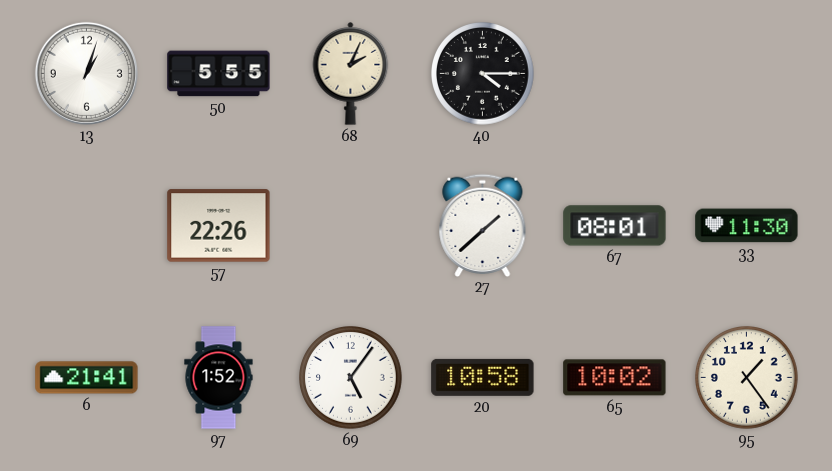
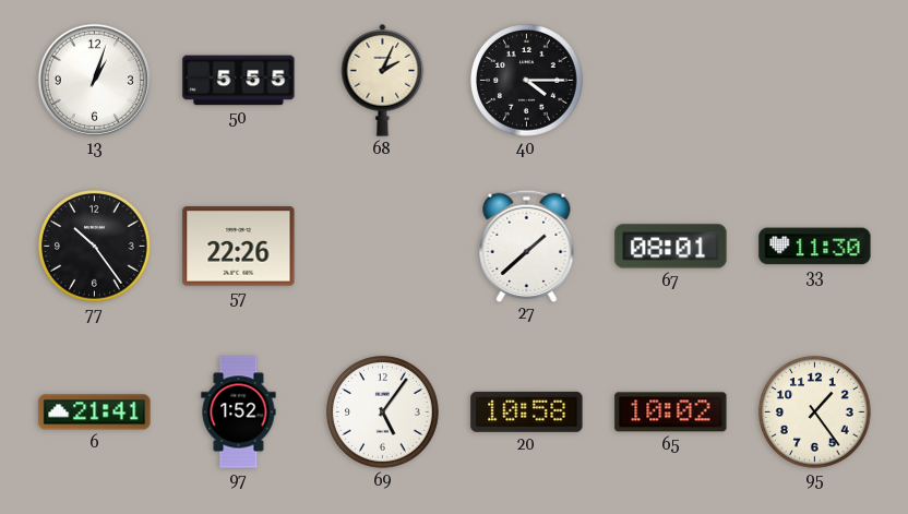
77: none -> 10:24
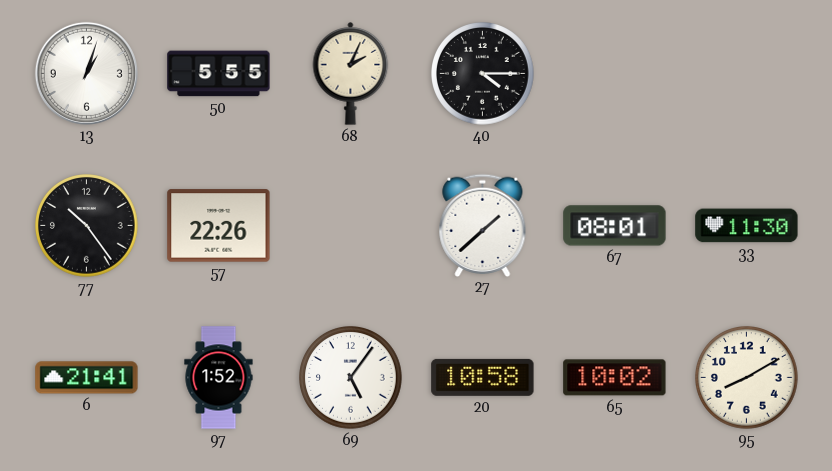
95: 1:24 -> 8:10
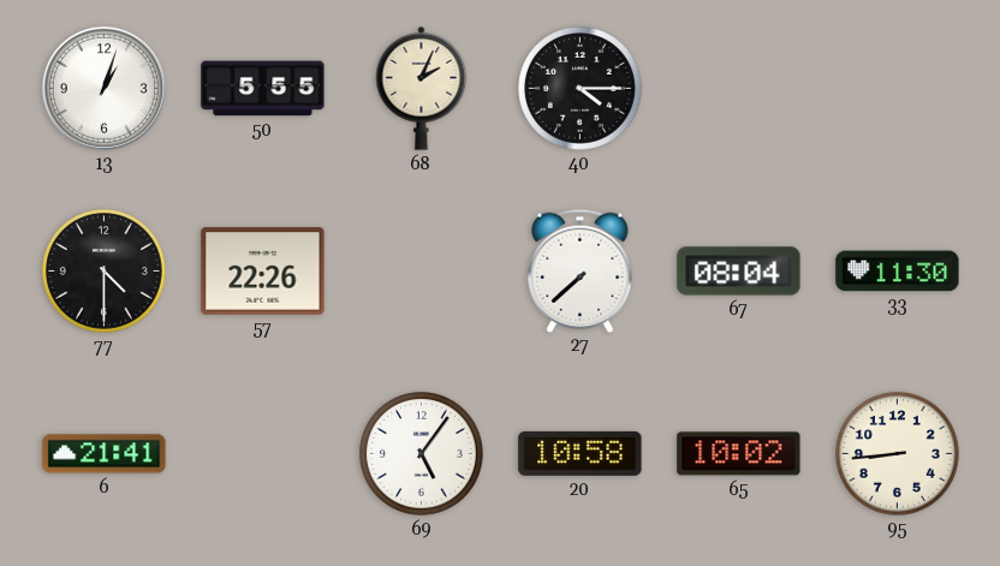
77: 10:24 -> 4:30
27: 1:38 -> 7:38
67: 08:01 -> 08:04
97: 1:52 -> none
95: 8:10 -> 8:44
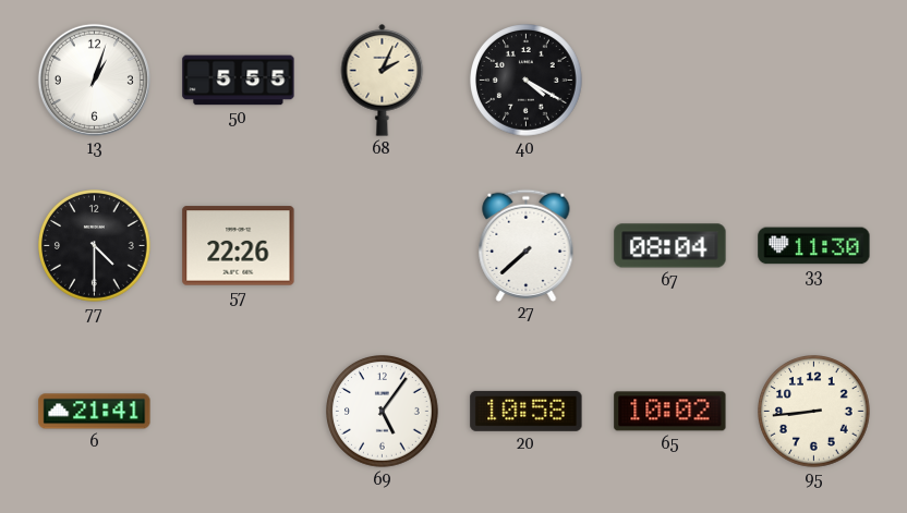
40: 4:15 -> 4:20
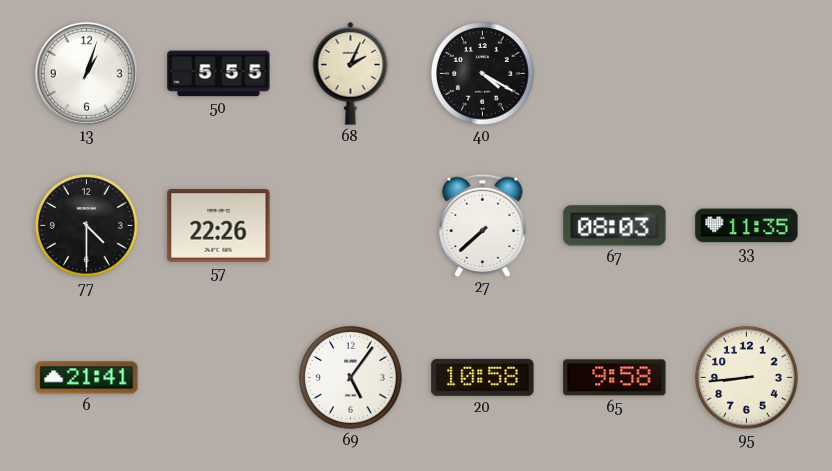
67: 08:04 -> 08:03
33: 11:30 -> 11:35
65: 10:02 -> 9:58
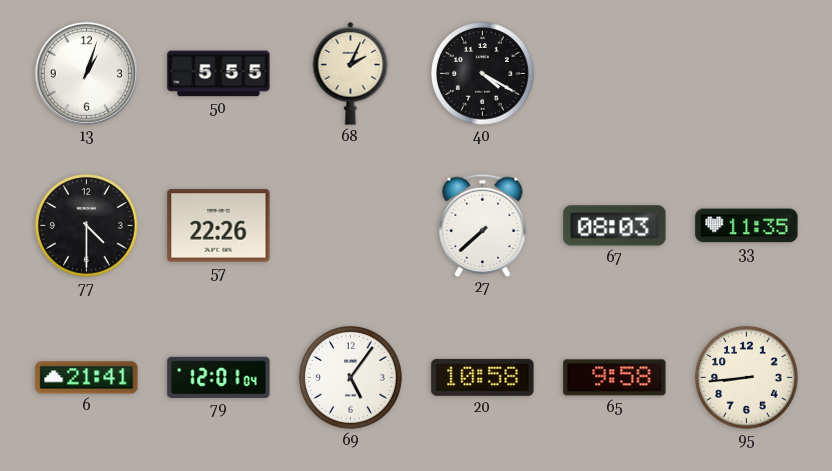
79: none -> 12:01
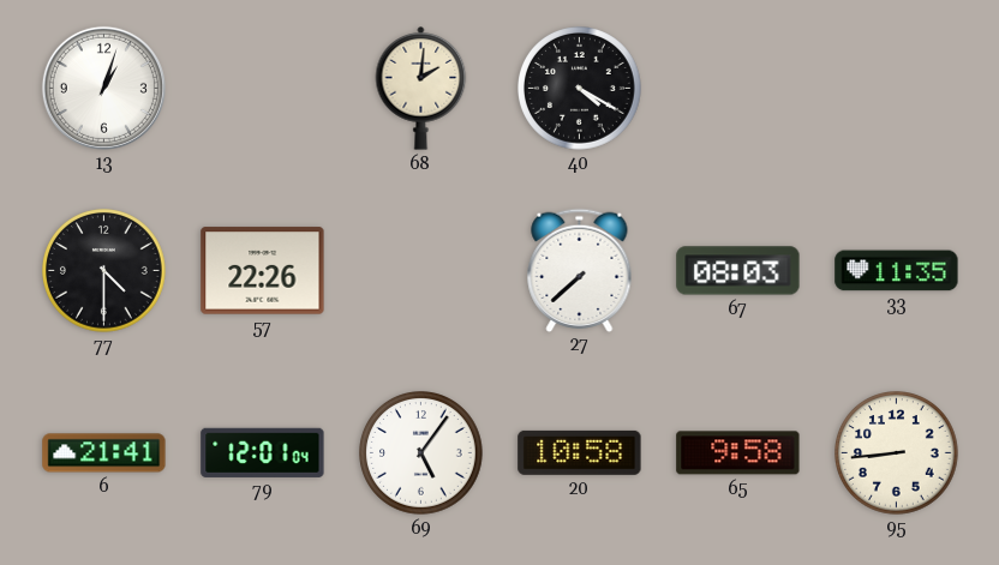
50: 5:55 -> none
68: 2:04 -> 2:01
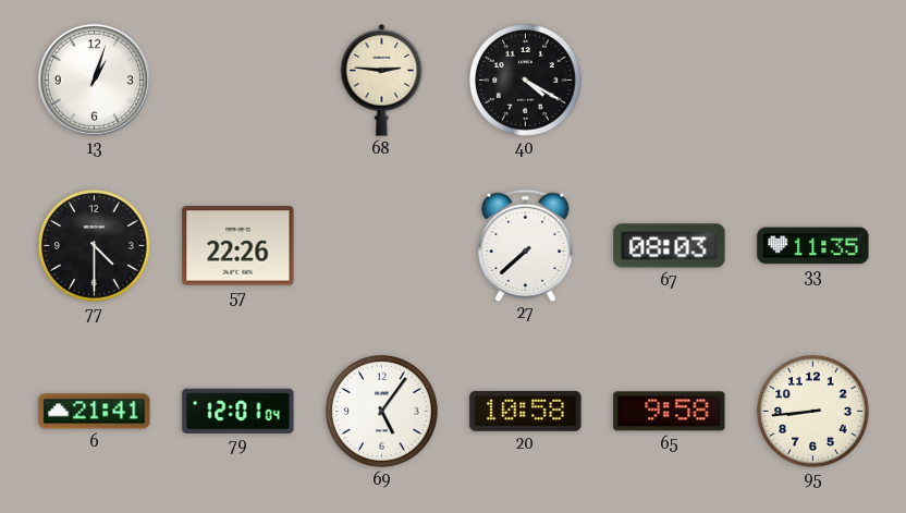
68: 2:01 -> 2:46
